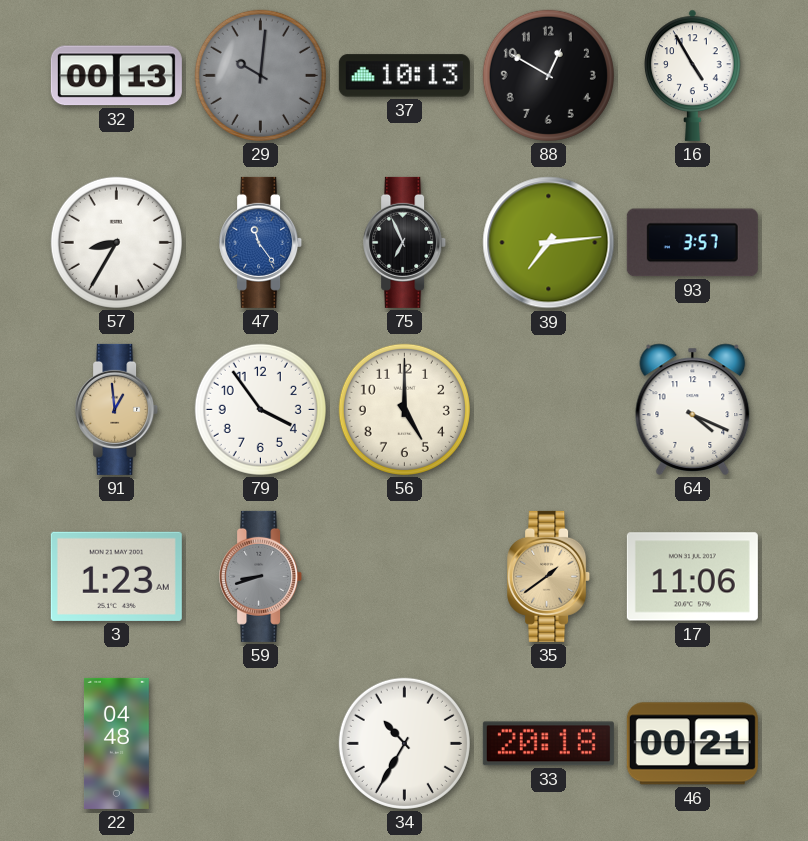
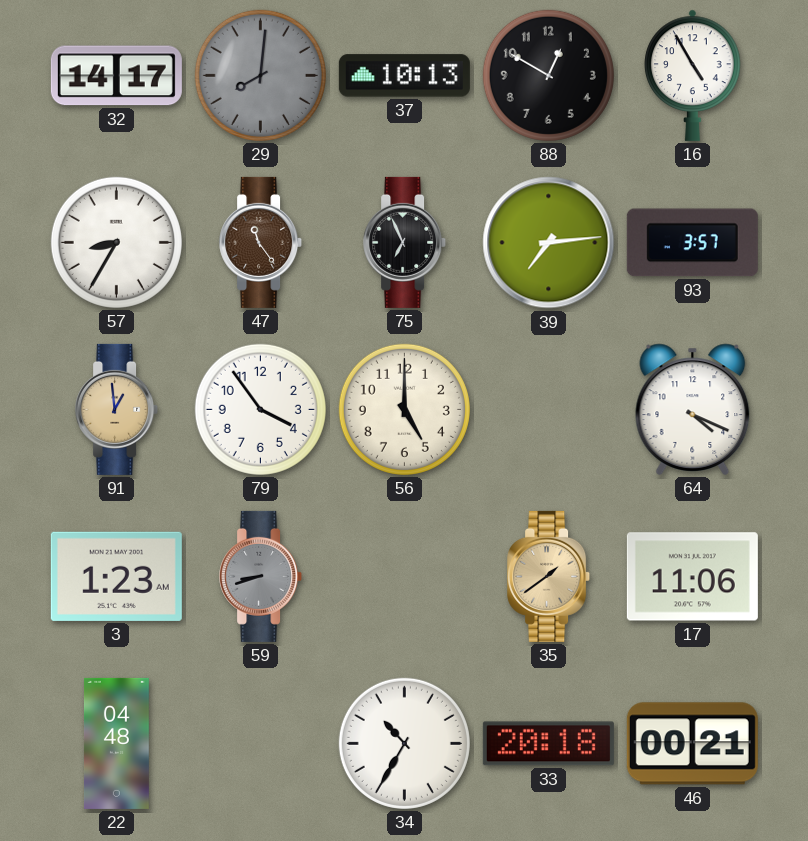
32: 00:13 -> 14:17
29: 10:01 -> 8:01
47 dial: blue -> brown
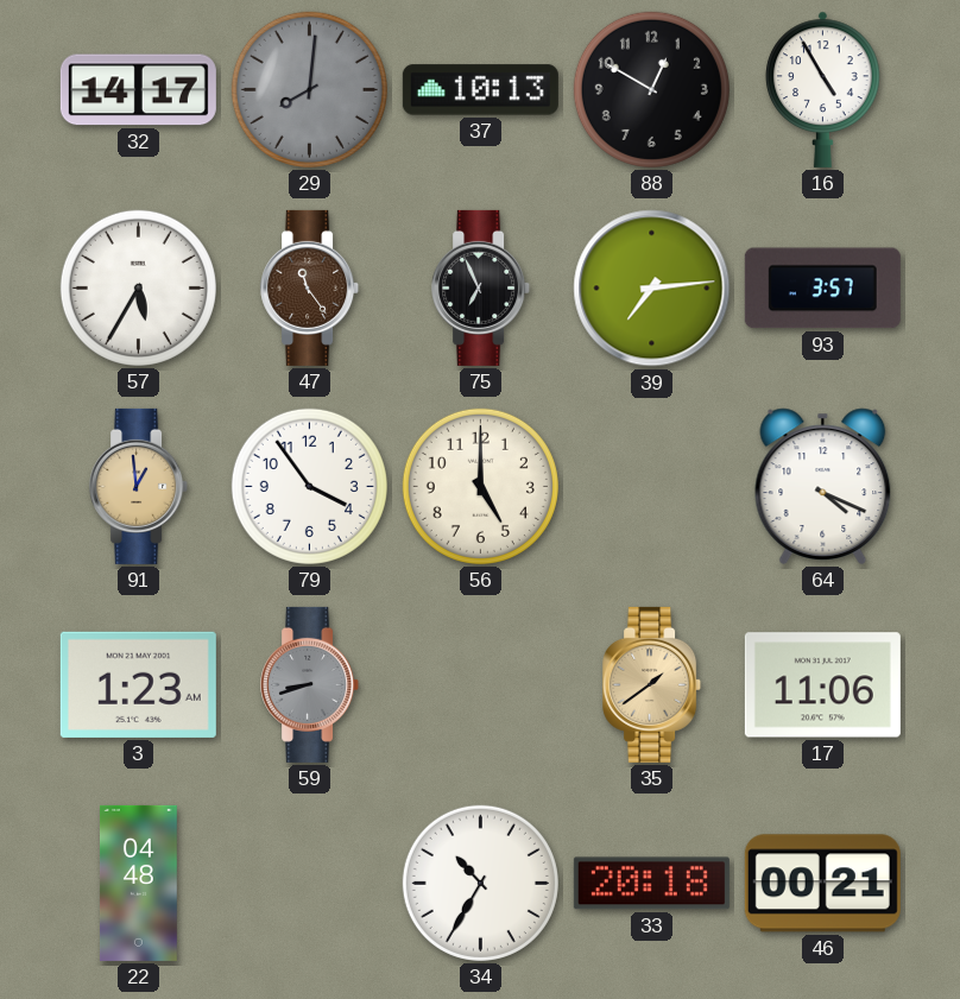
57: 8:35 -> 5:35
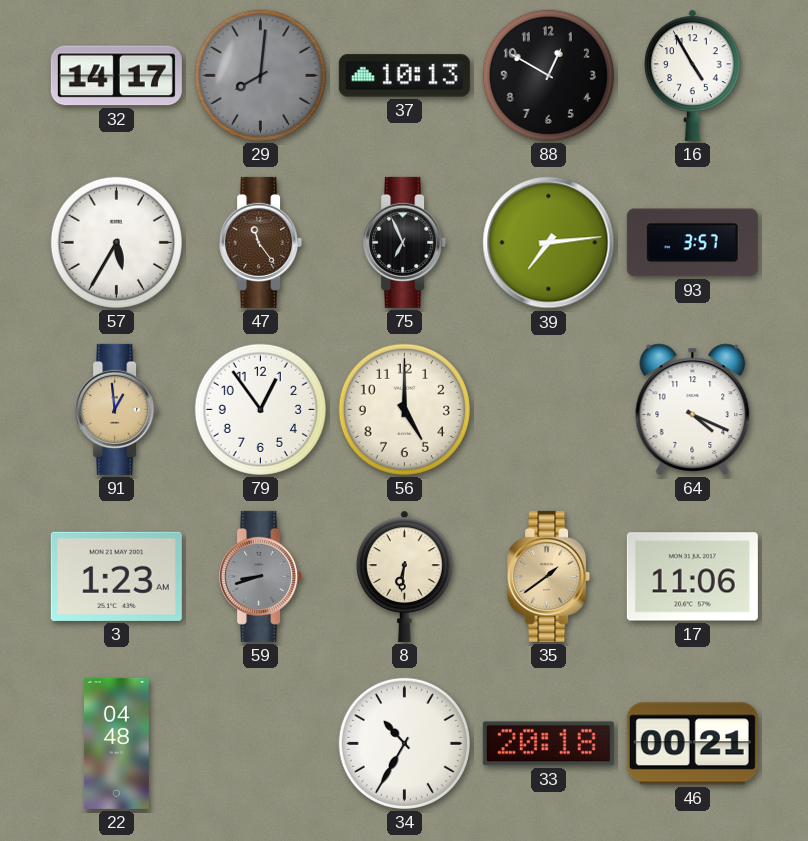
79: 3:54 -> 12:54
8: none -> 6:31
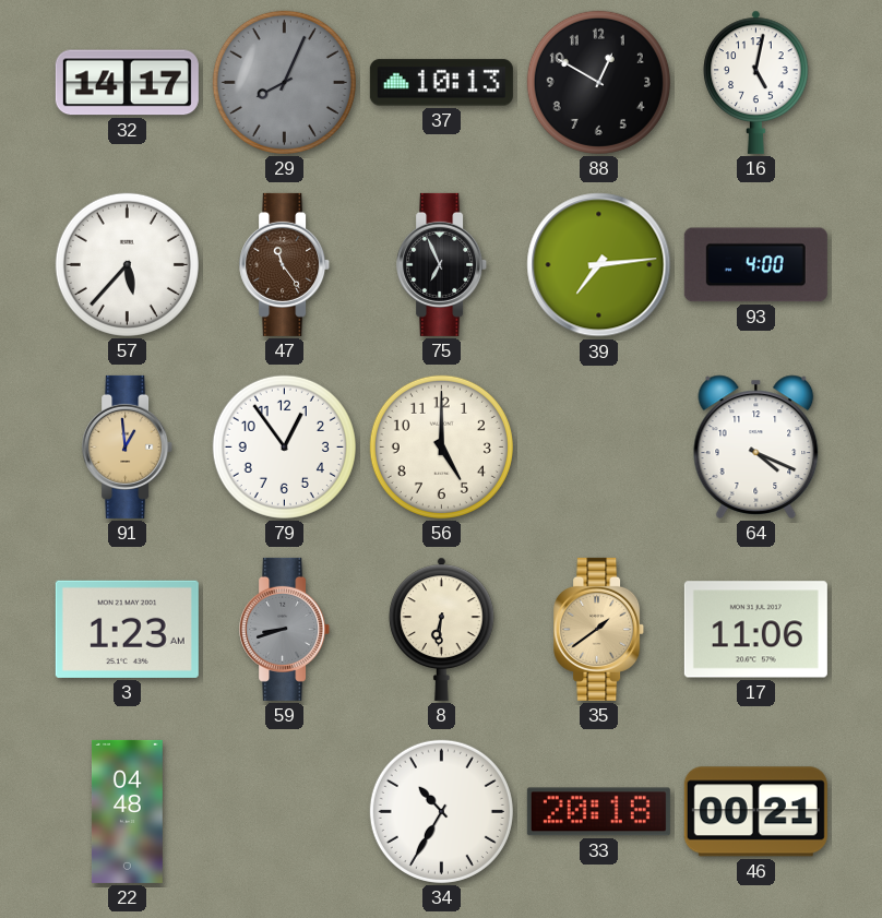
29: 8:01 -> 8:04
16: 4:55 -> 5:02
57: 5:35 -> 5:37
93: 3:57 -> 4:00
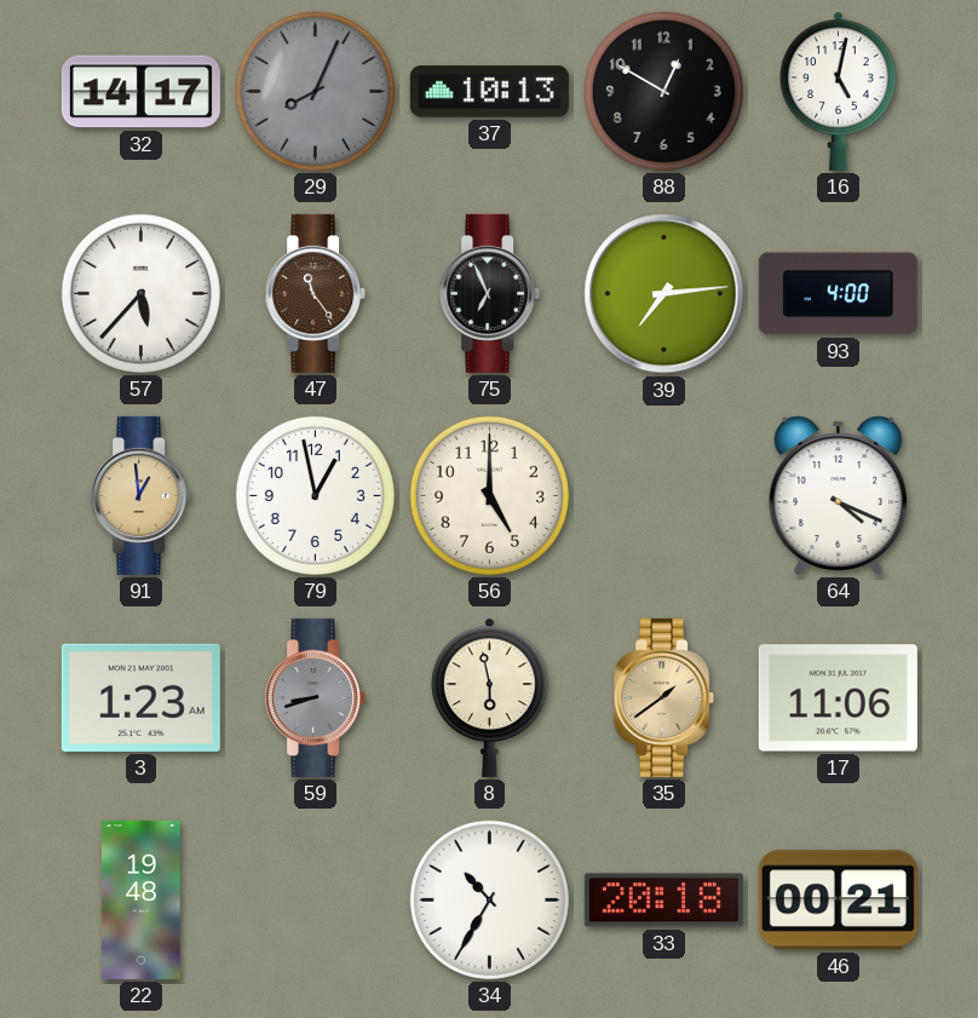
79: 12:54 -> 12:58
8: 6:31 -> 5:58
22: 04:48 -> 19:48
